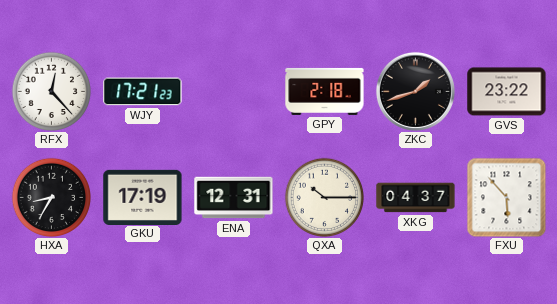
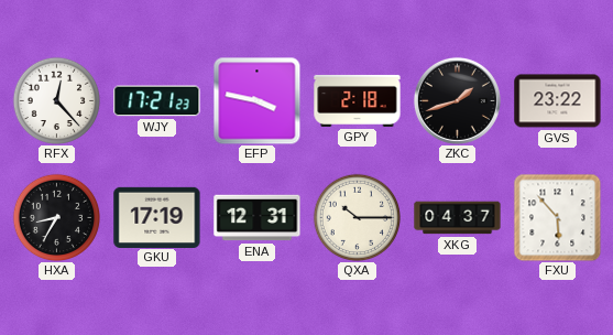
EFP: none -> 3:47
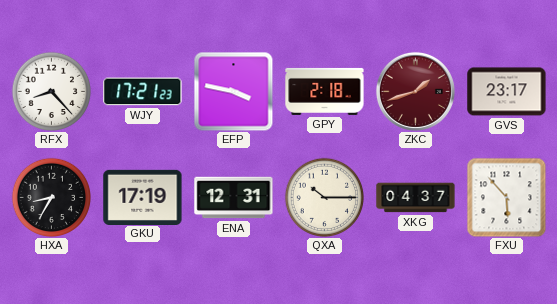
RFX: 12:23 -> 8:23
ZKC dial: black -> burgundy
GVS: 23:22 -> 23:17
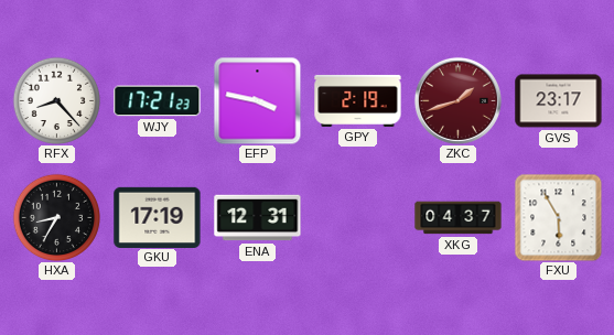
GPY: 2:18 -> 2:19
QXA: 10:15 -> none
FXU: 5:53 -> 5:55
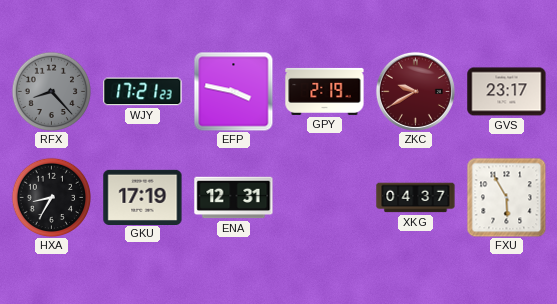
RFX dial: white -> grey
ZKC: 1:42 -> 9:40
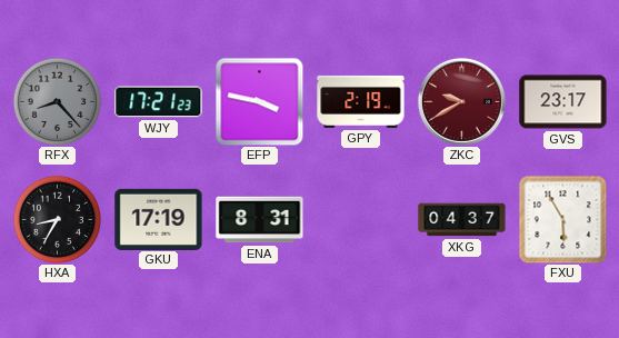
ENA: 12:31 -> 8:31
